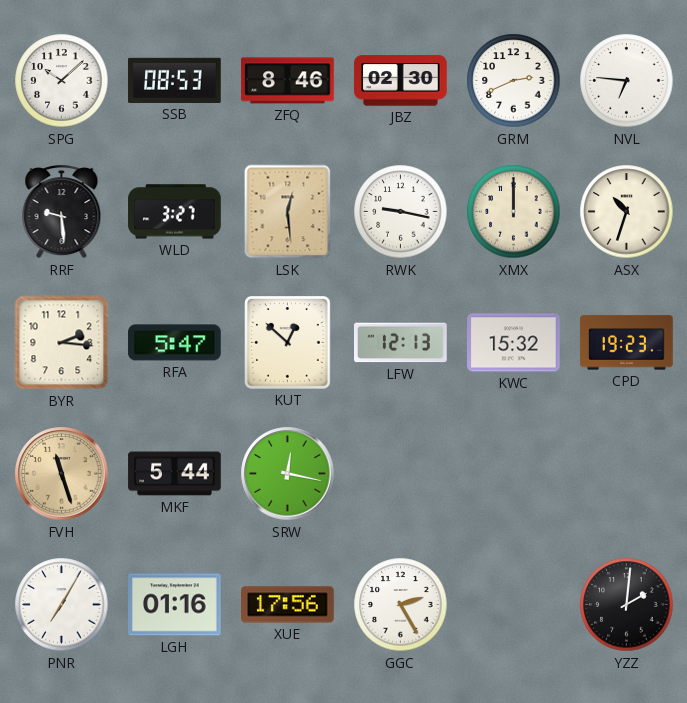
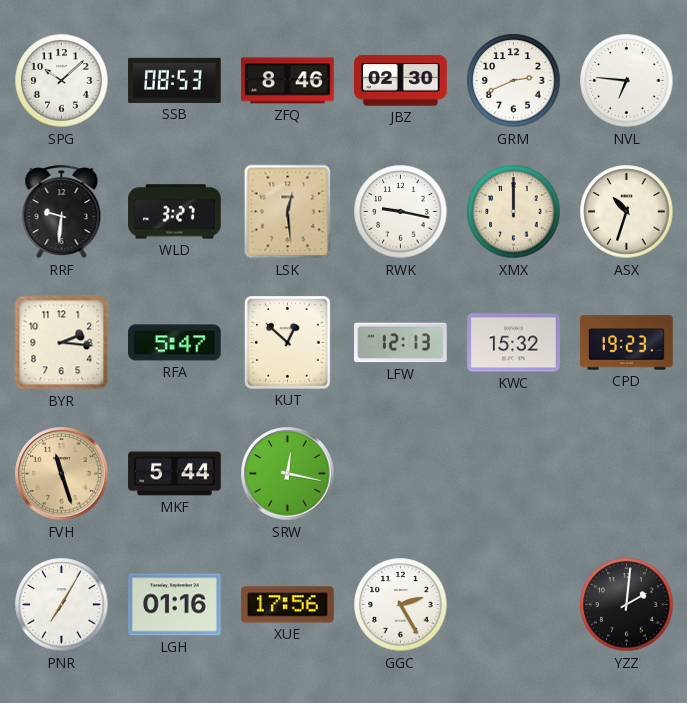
RRF: 9:29 -> 9:31
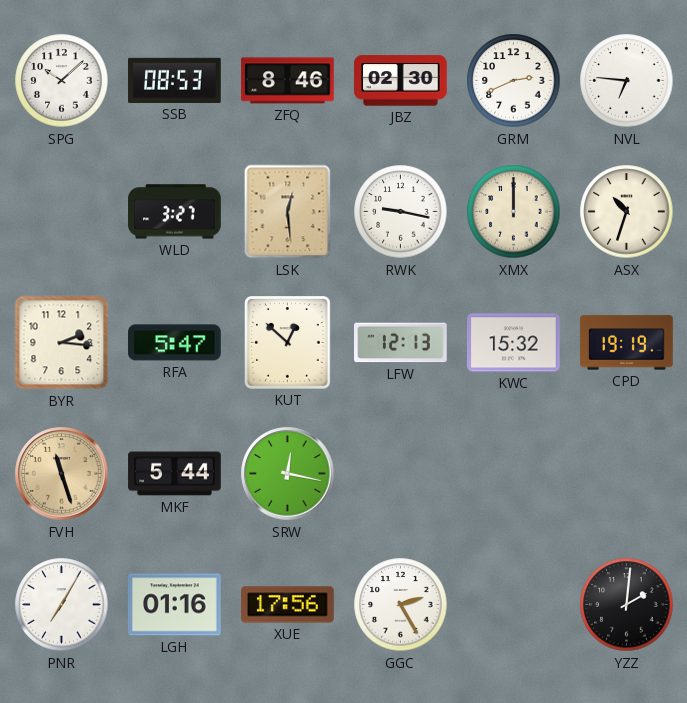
RRF: 9:31 -> none
CPD: 19:23 -> 19:19
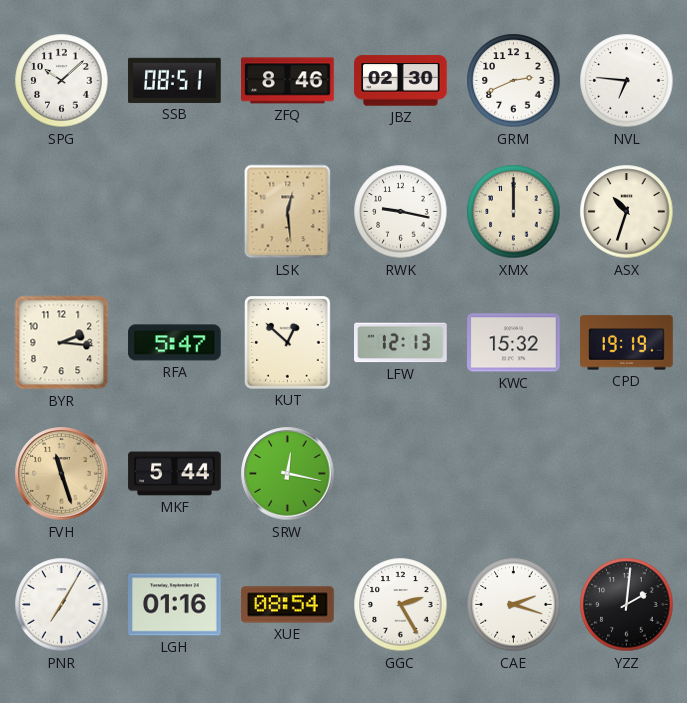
SSB: 08:53 -> 08:51
WLD: 3:27 -> none
XUE: 17:56 -> 08:54
CAE: none -> 2:18
